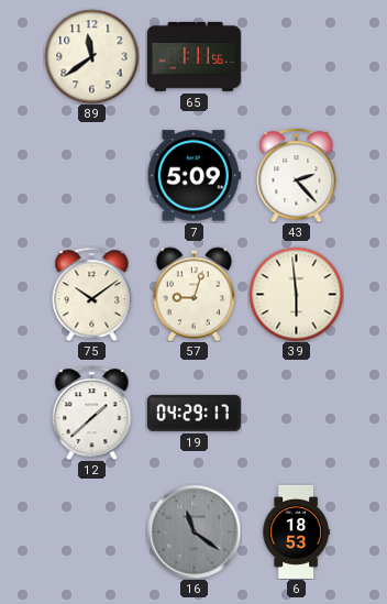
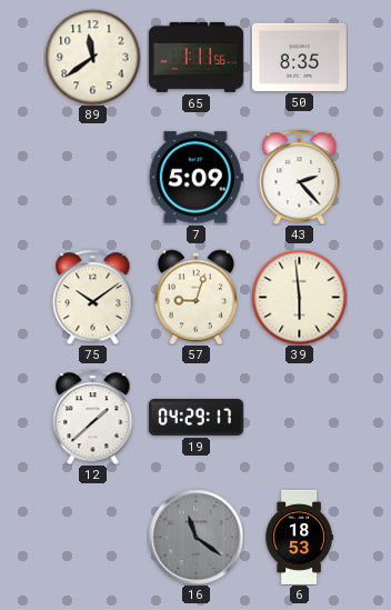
50: none -> 8:35
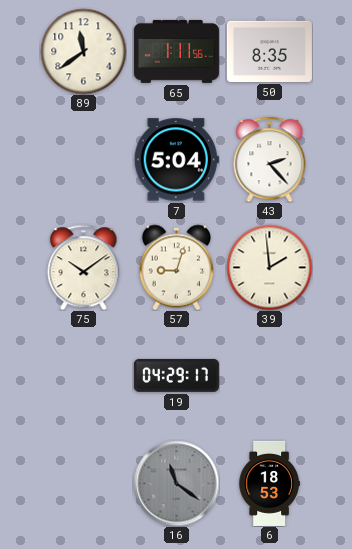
7: 5:09 -> 5:04
39: 5:59 -> 1:59
12: 1:38 -> none
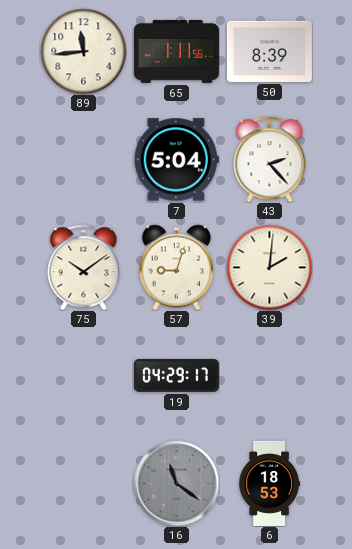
89: 11:39 -> 11:44
50: 8:35 -> 8:39
39: 1:59 -> 2:01
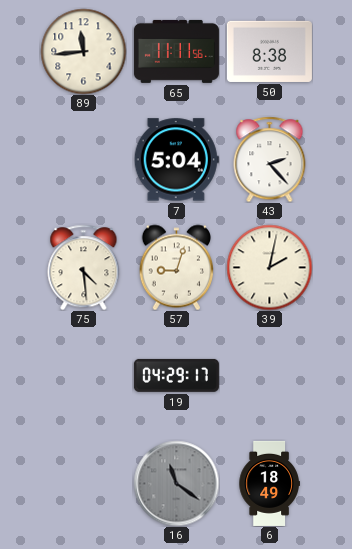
65: 1:11 -> 11:11
50: 8:39 -> 8:38
75: 10:09 -> 4:29
39: 2:01 -> 2:02
6: 18:53 -> 18:49
